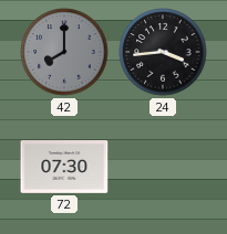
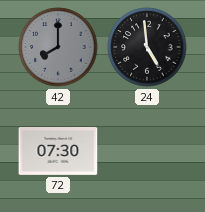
24: 3:44 -> 4:59
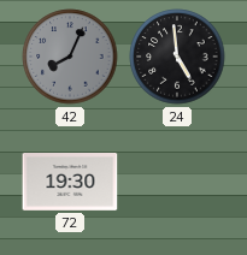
42: 8:00 -> 8:04
72: 07:30 -> 19:30
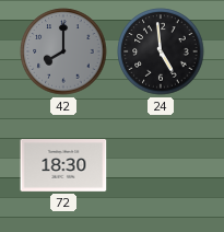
42: 8:04 -> 8:00
72: 19:30 -> 18:30
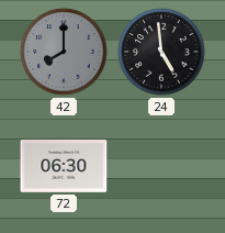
72: 18:30 -> 06:30
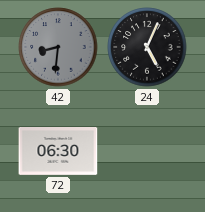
42: 8:00 -> 8:31
24: 4:59 -> 5:04
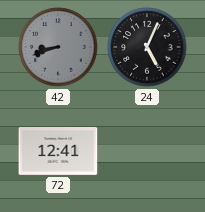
42: 8:31 -> 8:42
72: 06:30 -> 12:41
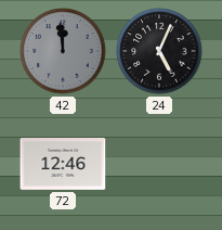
42: 8:42 -> 11:59
72: 12:41 -> 12:46
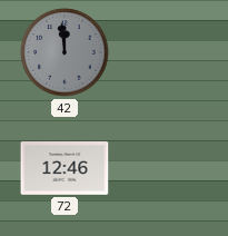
24: 5:04 -> none
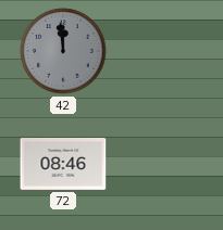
72: 12:46 -> 08:46
